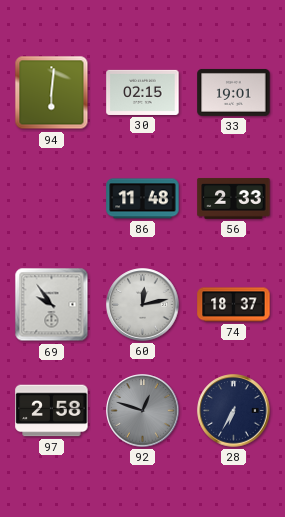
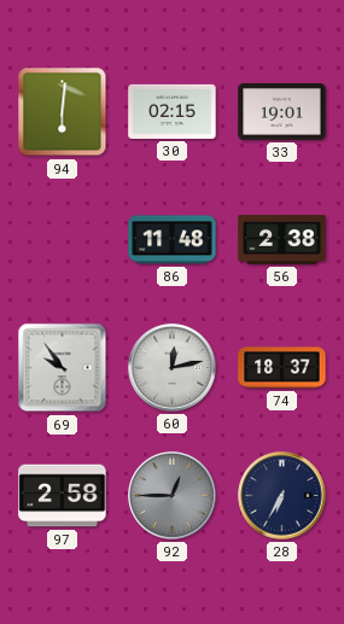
56: 2:33 -> 2:38
92: 12:48 -> 12:45
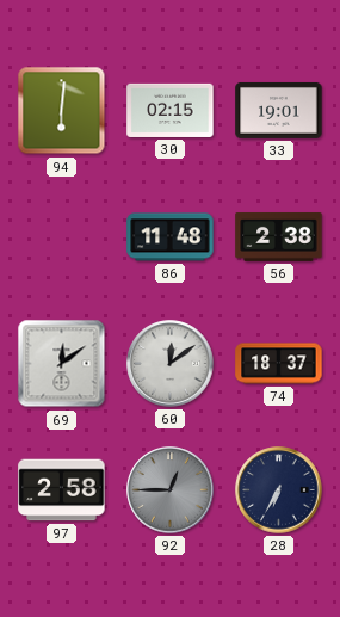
69: 9:54 -> 12:09
60: 12:13 -> 12:09
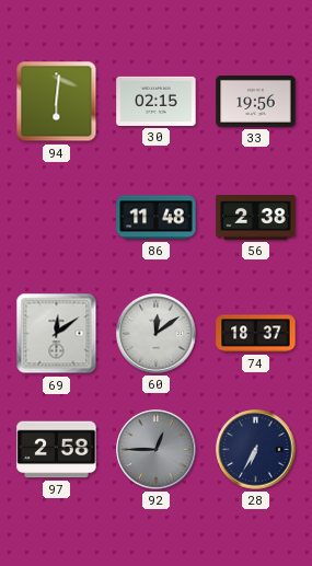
33: 19:01 -> 19:56
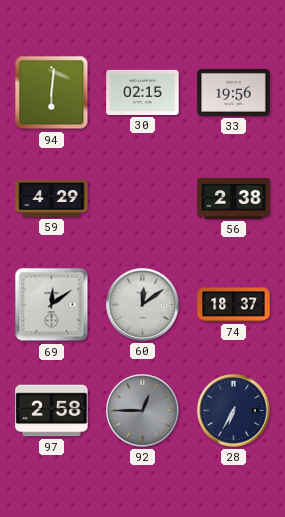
59: none -> 4:29
86: 11:48 -> none
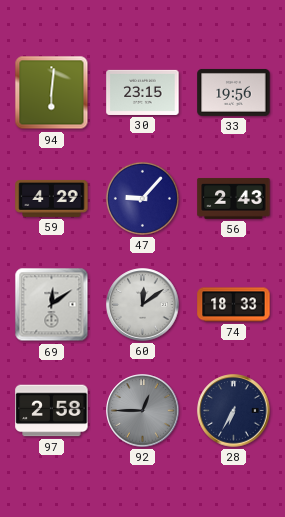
30: 02:15 -> 23:15
47: none -> 9:07
56: 2:38 -> 2:43
74: 18:37 -> 18:33
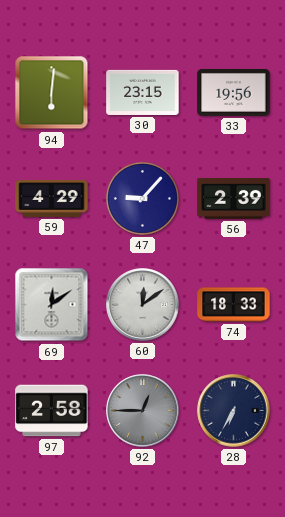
56: 2:43 -> 2:39
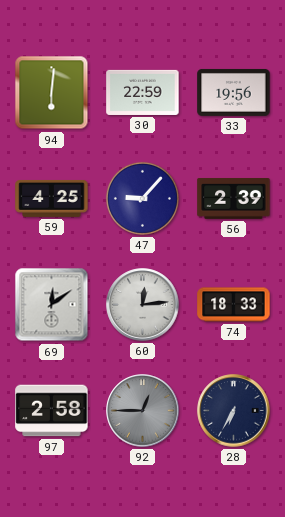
30: 23:15 -> 22:59
59: 4:29 -> 4:25
60: 12:09 -> 12:14
